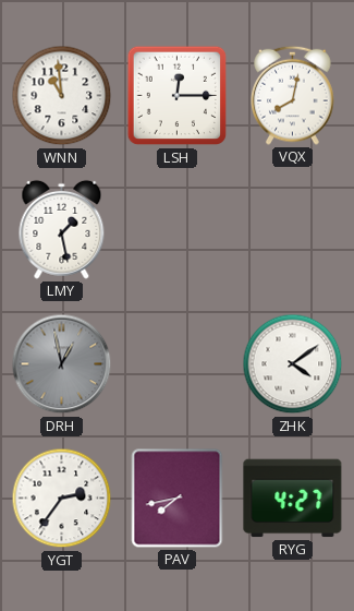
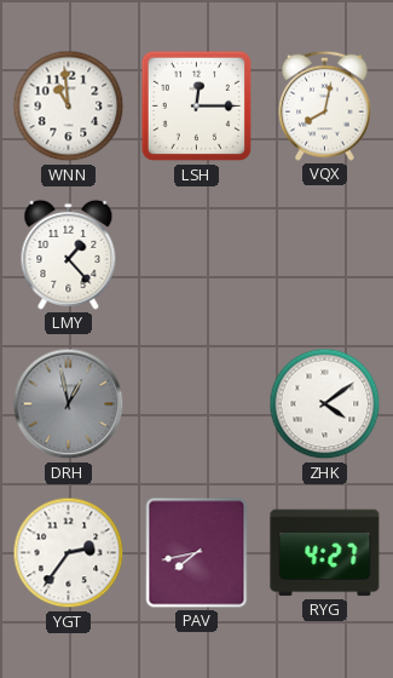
LMY: 1:28 -> 1:23
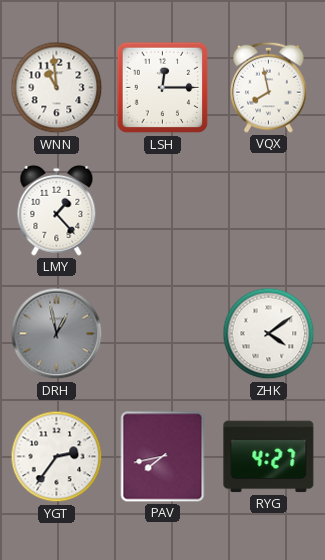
VQX: 8:02 -> 7:58
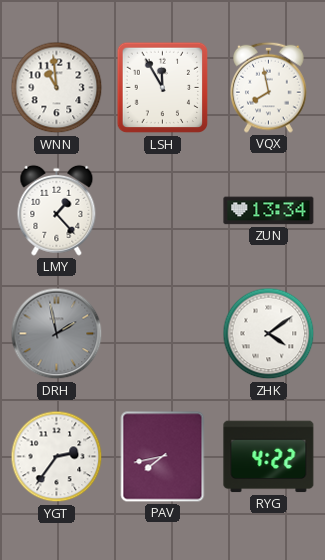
LSH: 12:15 -> 11:55
ZUN: none -> 13:34
DRH: 12:58 -> 1:58
RYG: 4:27 -> 4:22
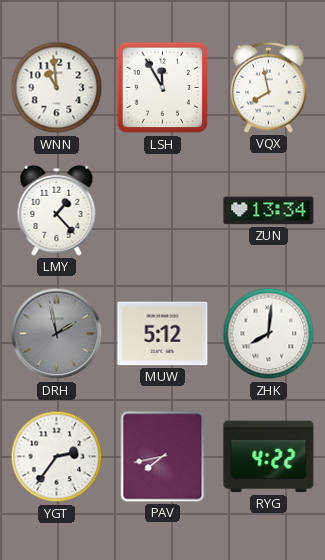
MUW: none -> 5:12
ZHK: 4:09 -> 8:01
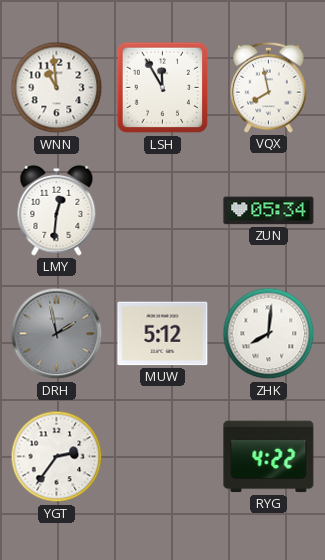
LMY: 1:23 -> 12:31
ZUN: 13:34 -> 05:34
PAV: 7:43 -> none
